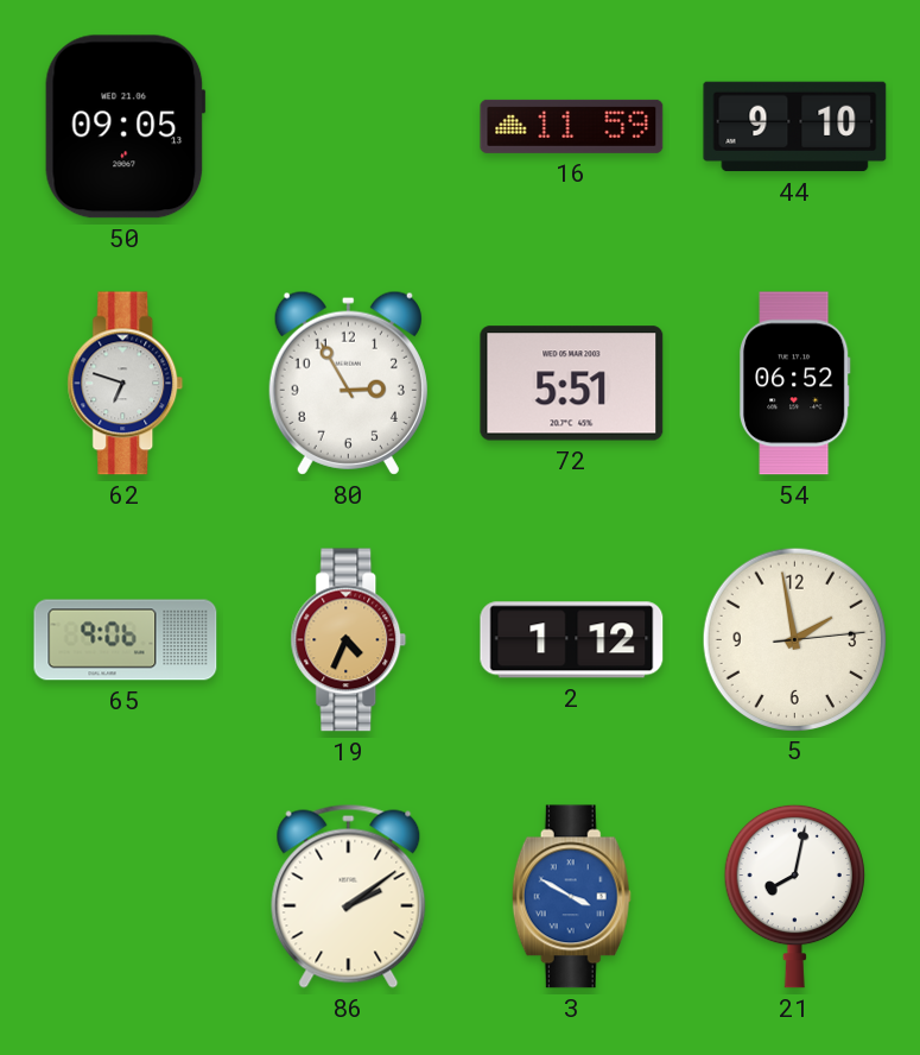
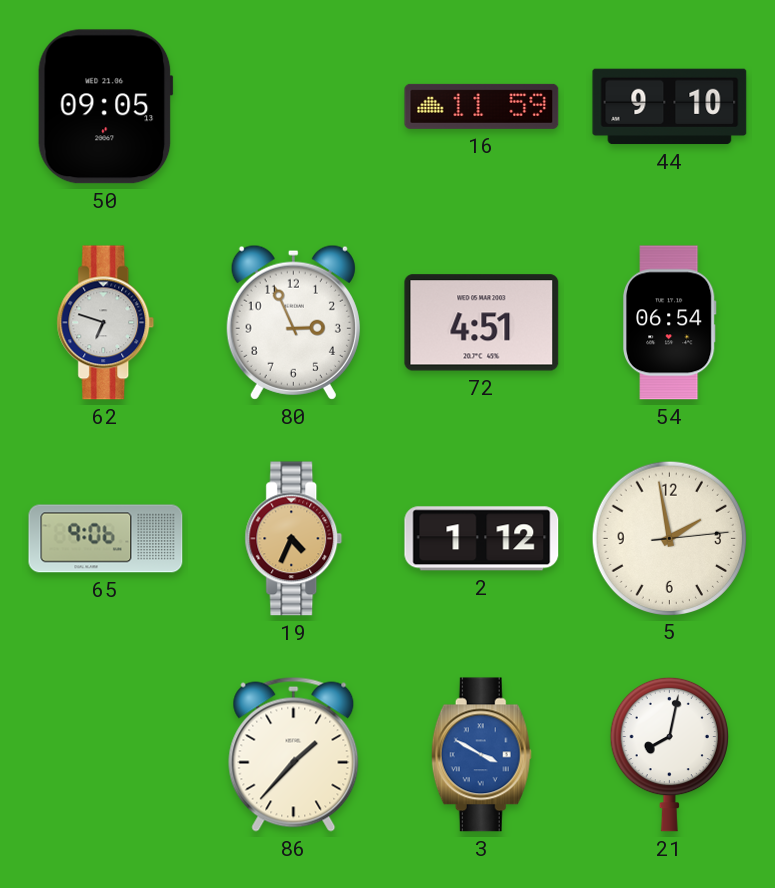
80: 2:55 -> 2:56
72: 5:51 -> 4:51
54: 06:52 -> 06:54
86: 2:09 -> 1:37
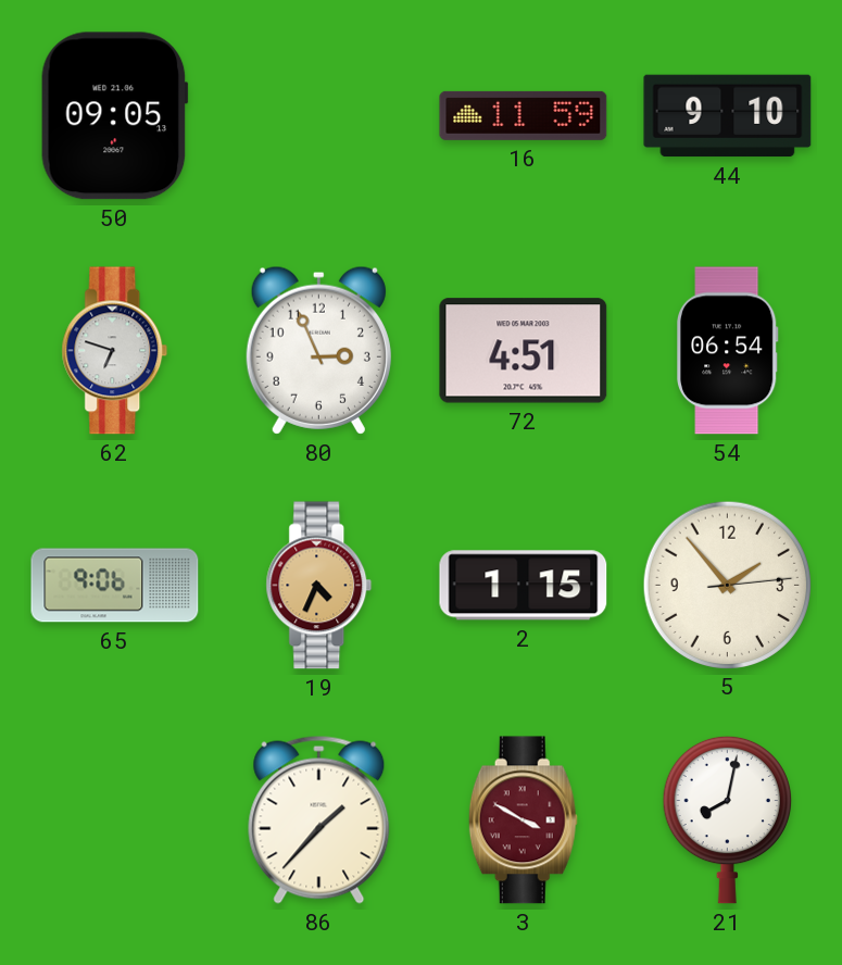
2: 1:12 -> 1:15
5: 1:58 -> 1:53
3 dial: blue -> burgundy
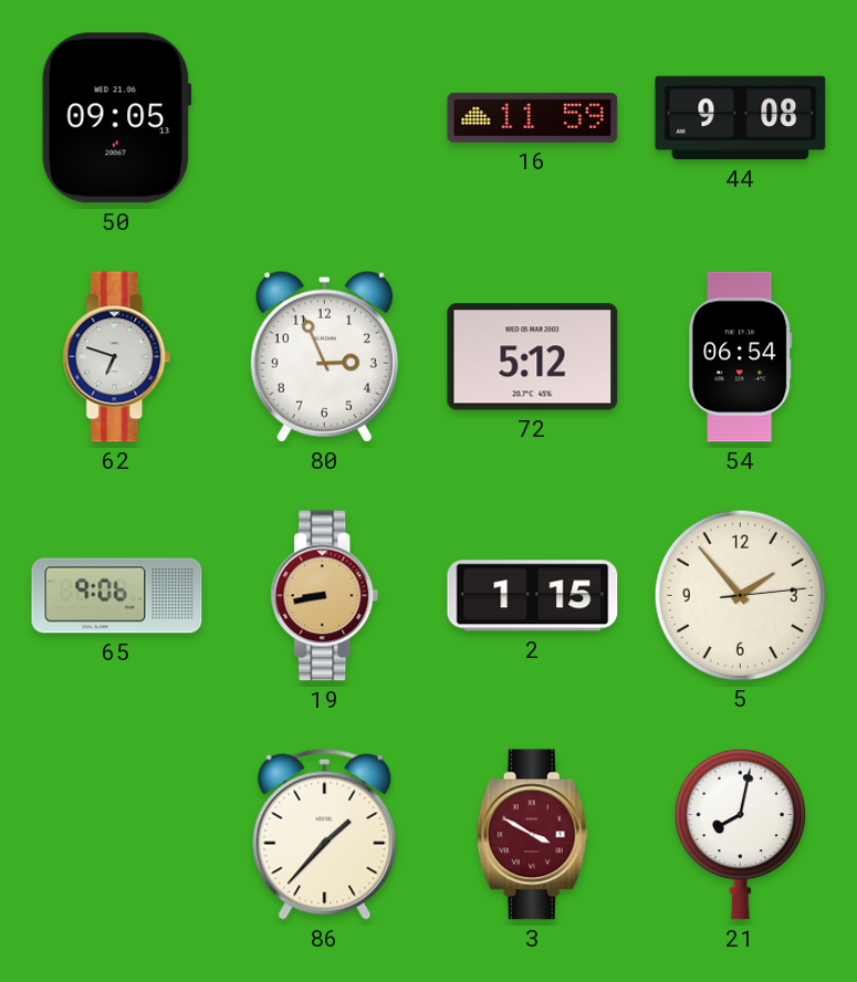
44: 9:10 -> 9:08
72: 4:51 -> 5:12
19: 4:34 -> 8:43
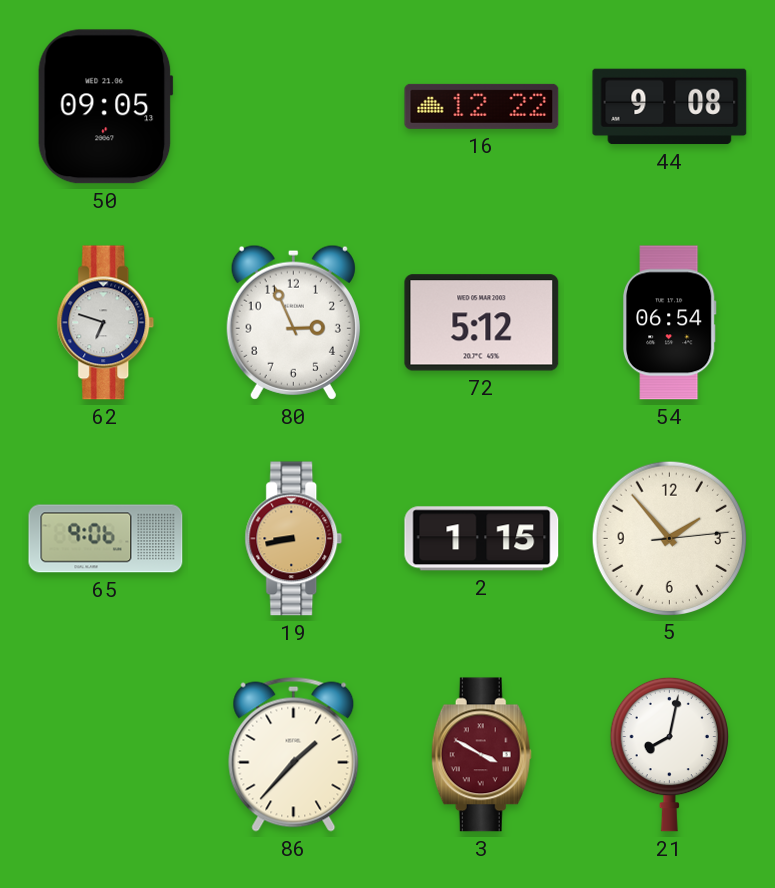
16: 11:59 -> 12:22
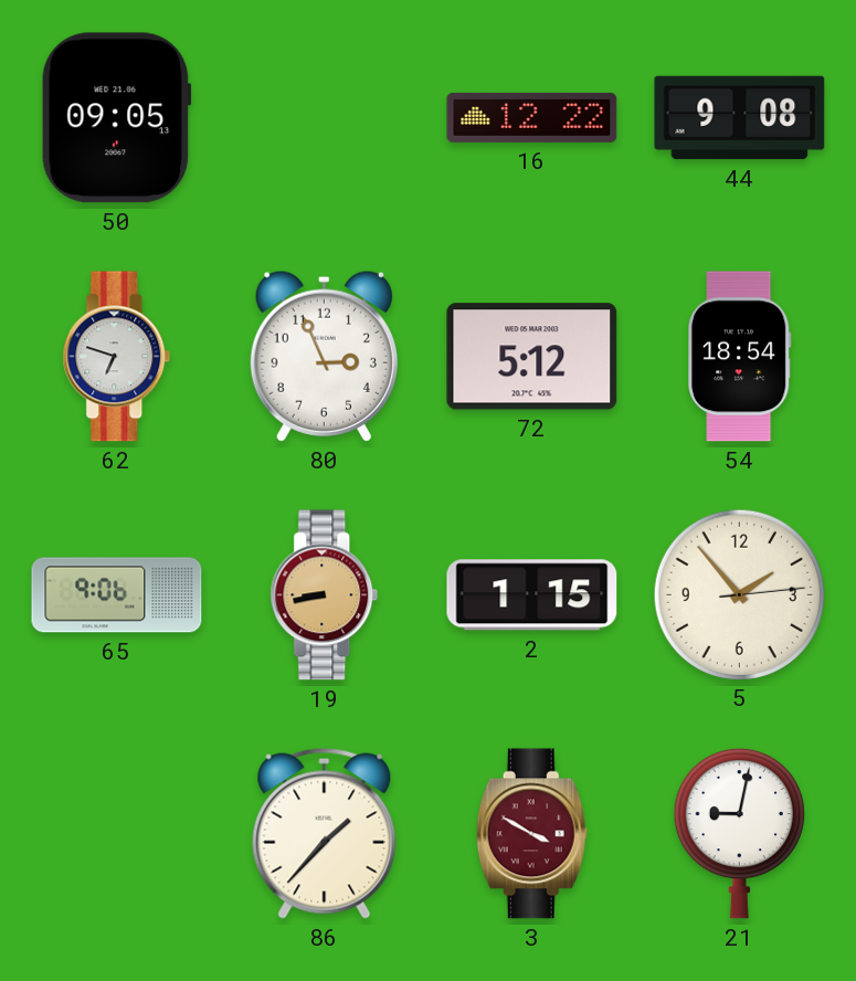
54: 06:54 -> 18:54
21: 8:02 -> 9:02
